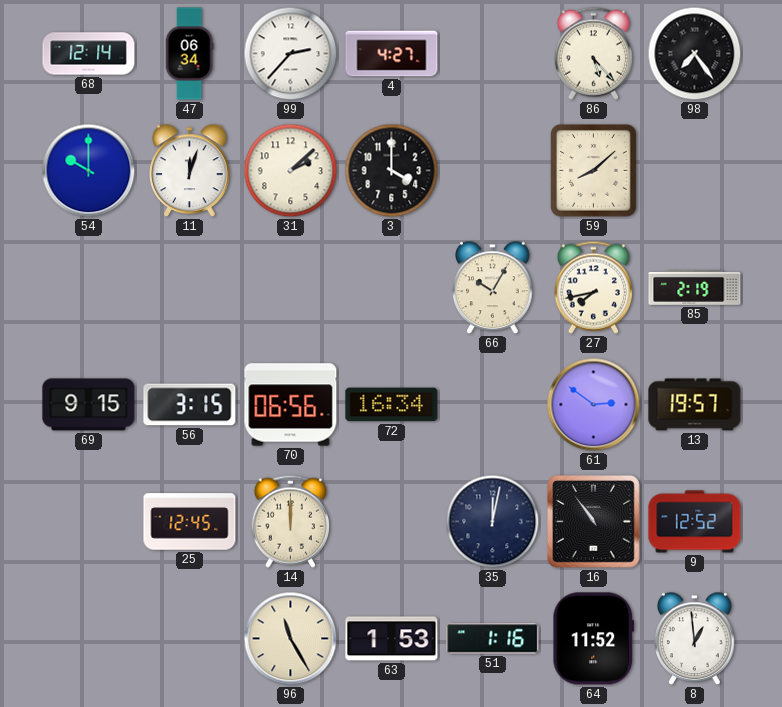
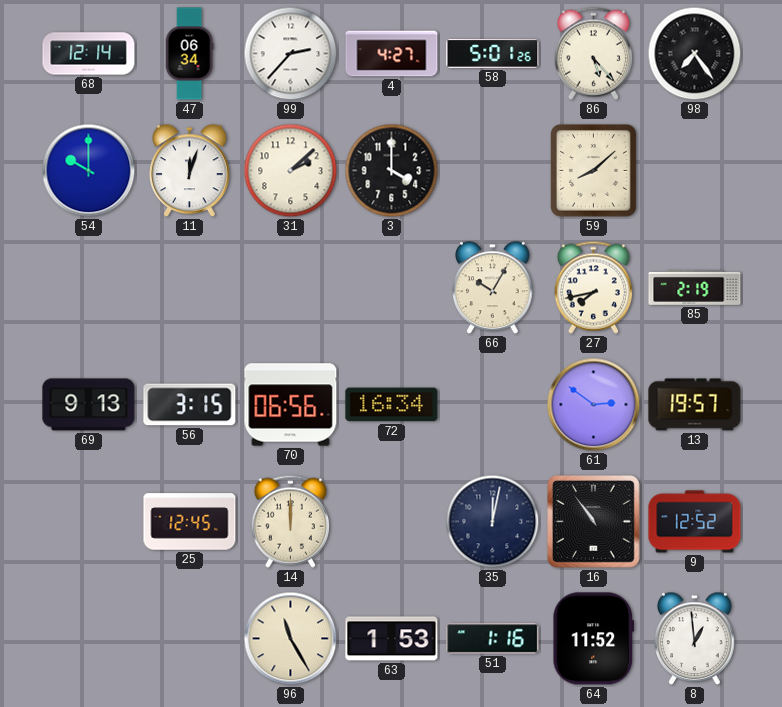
58: none -> 5:01
69: 9:15 -> 9:13
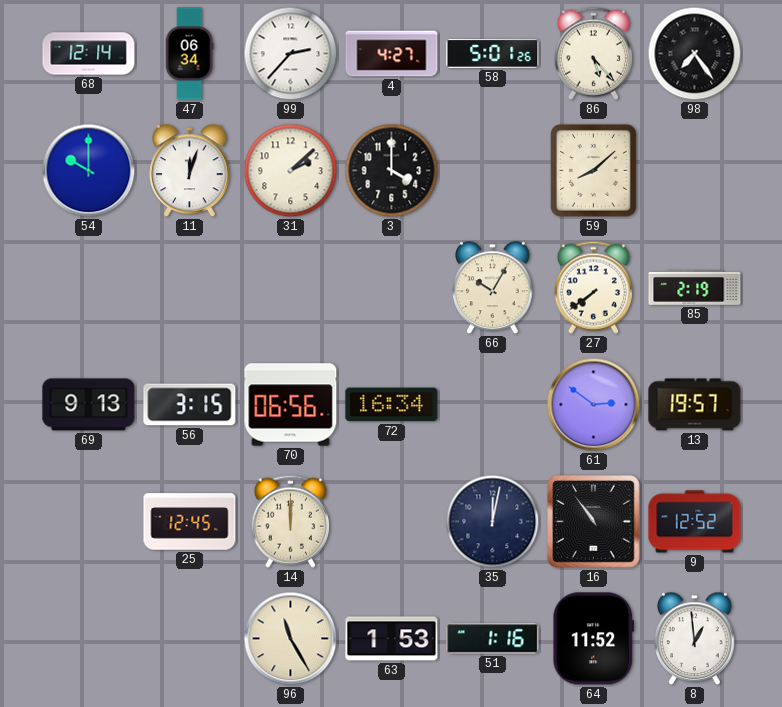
27: 7:43 -> 7:39
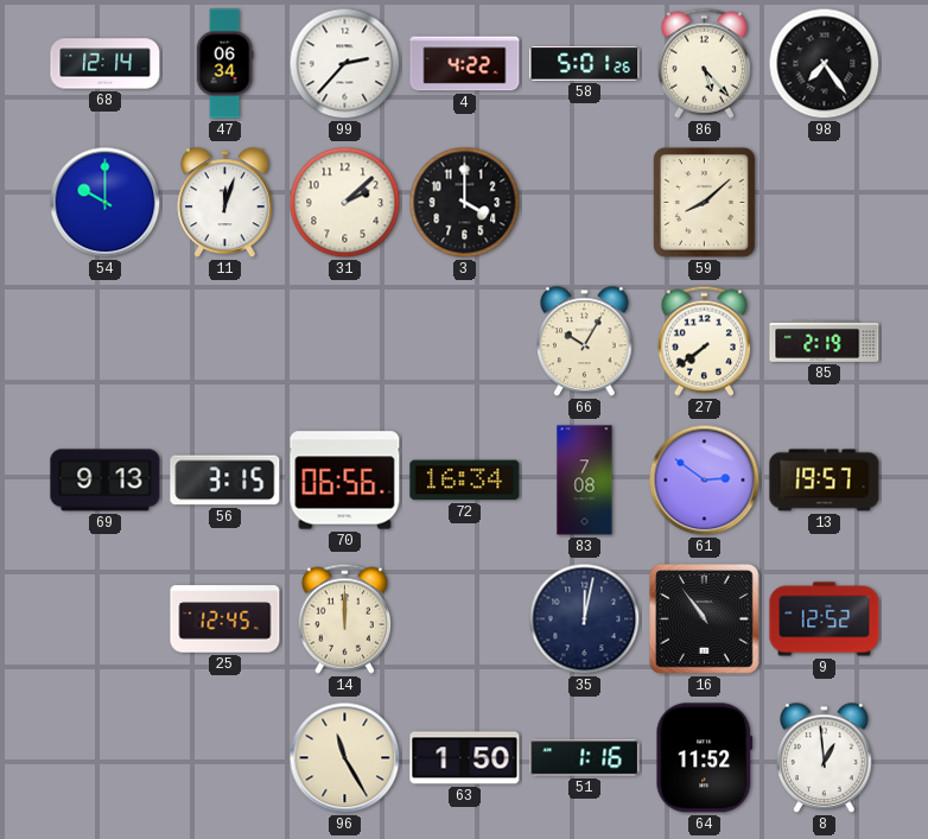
4: 4:27 -> 4:22
83: none -> 7:08
63: 1:53 -> 1:50
